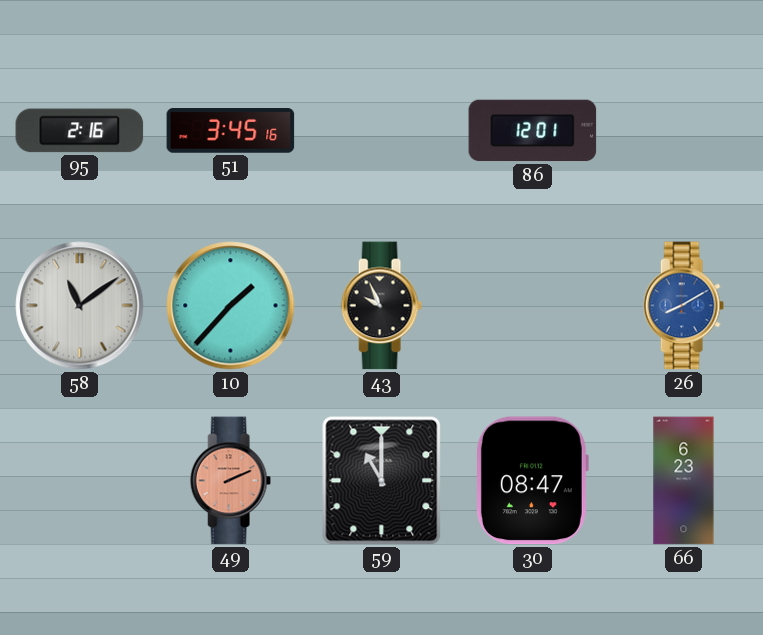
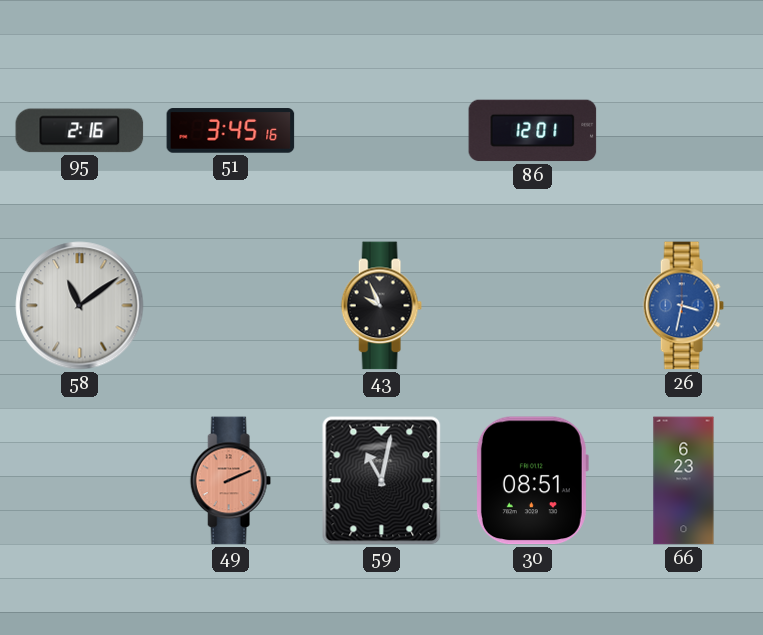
10: 1:37 -> none
26: 8:10 -> 3:32
59: 11:00 -> 11:02
30: 08:47 -> 08:51
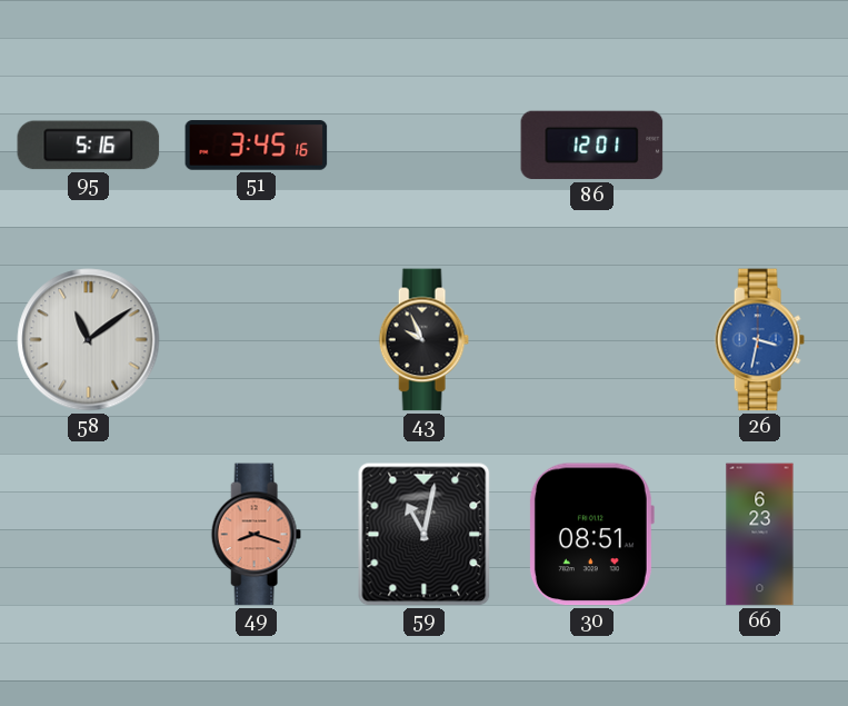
95: 2:16 -> 5:16
49: 2:11 -> 8:18
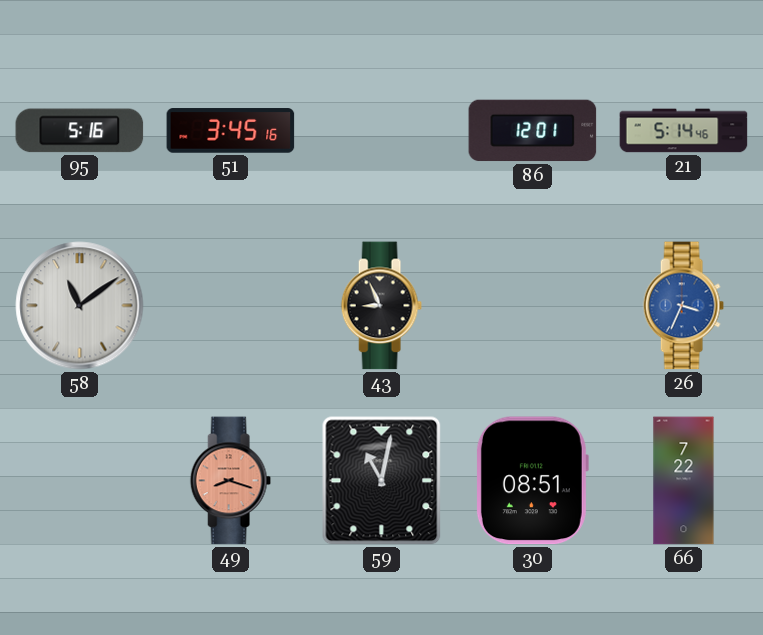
21: none -> 5:14
43: 9:56 -> 8:56
26: 3:32 -> 3:34
66: 6:23 -> 7:22
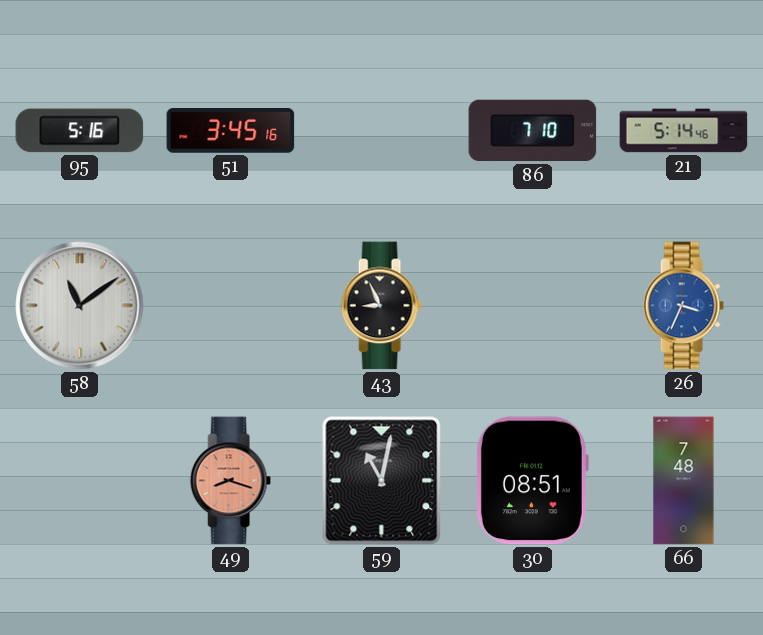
86: 12:01 -> 7:10
66: 7:22 -> 7:48
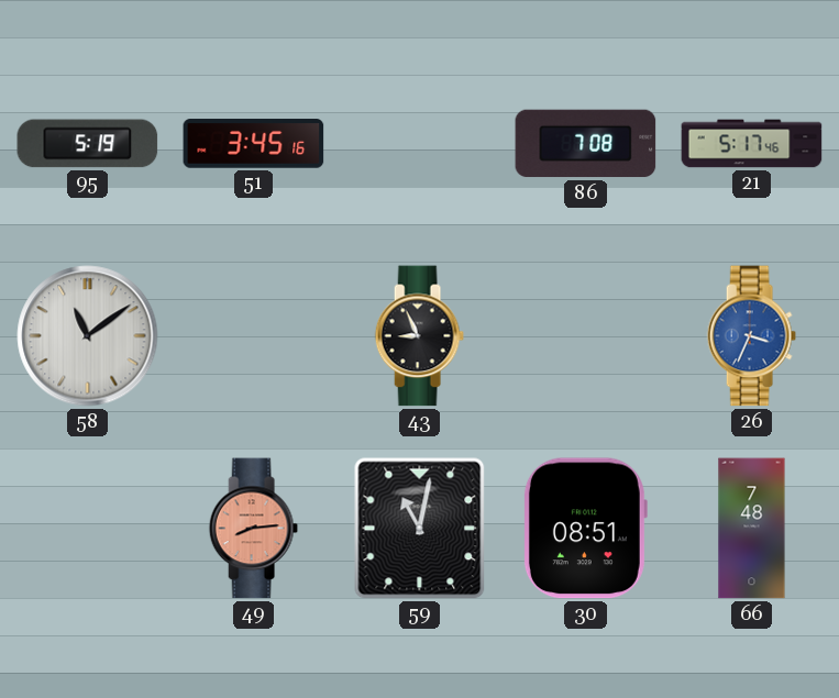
95: 5:16 -> 5:19
86: 7:10 -> 7:08
21: 5:14 -> 5:17
49: 8:18 -> 8:14
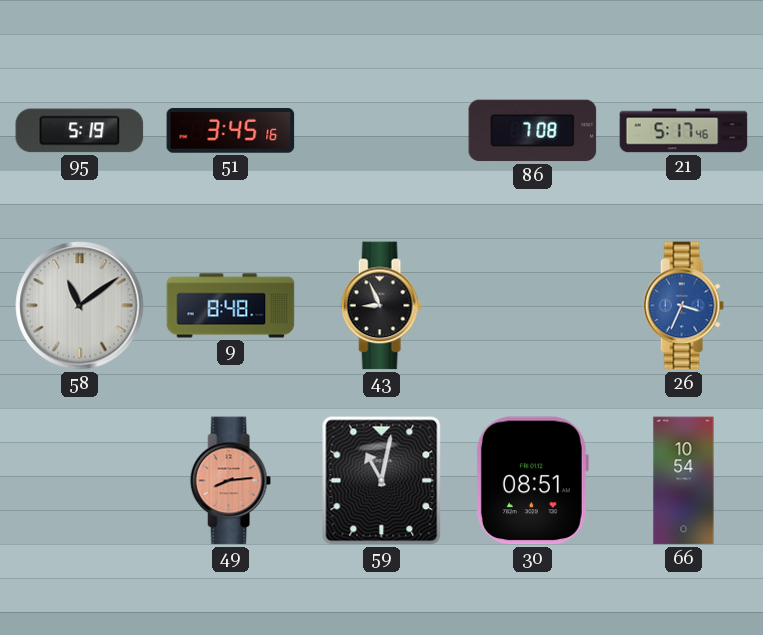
9: none -> 8:48
66: 7:48 -> 10:54
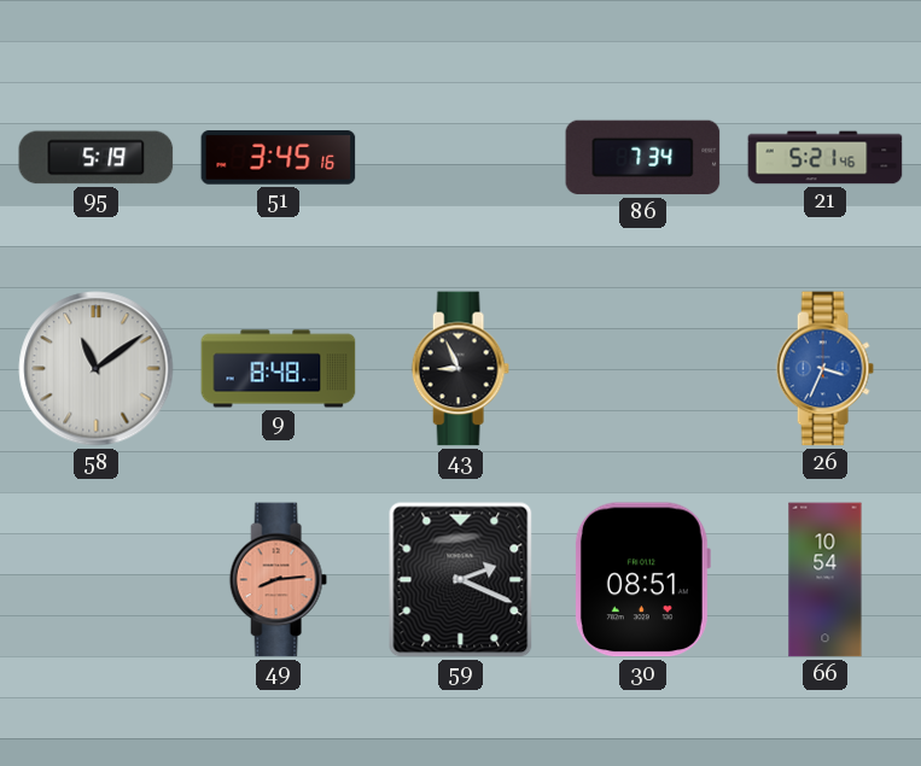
86: 7:08 -> 7:34
21: 5:17 -> 5:21
59: 11:02 -> 2:19
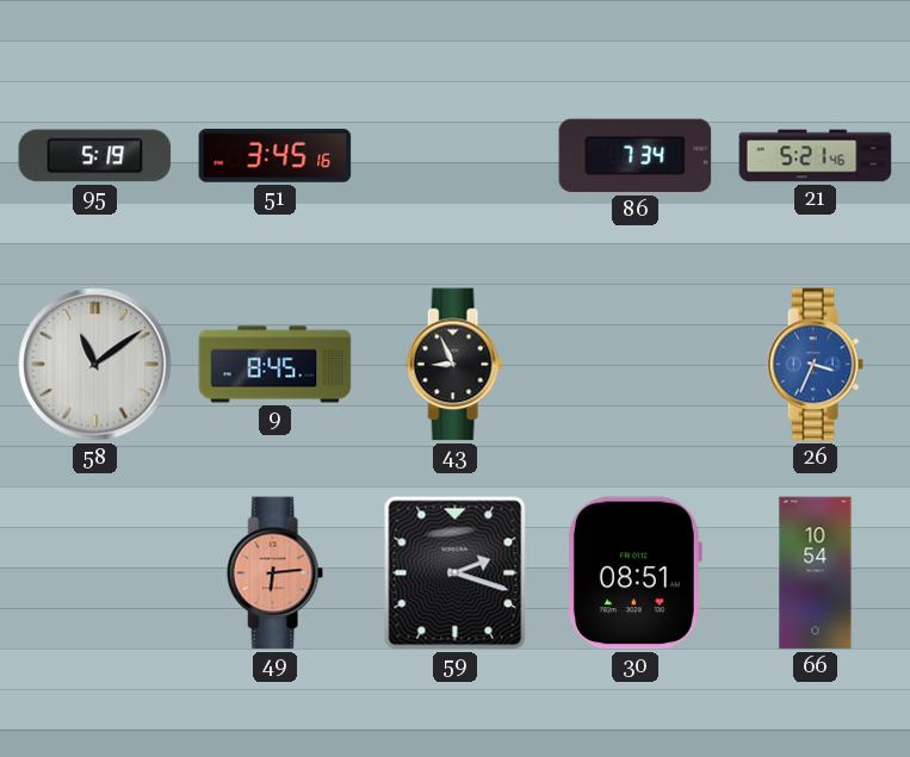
9: 8:48 -> 8:45
49: 8:14 -> 6:14
59: 2:19 -> 2:18
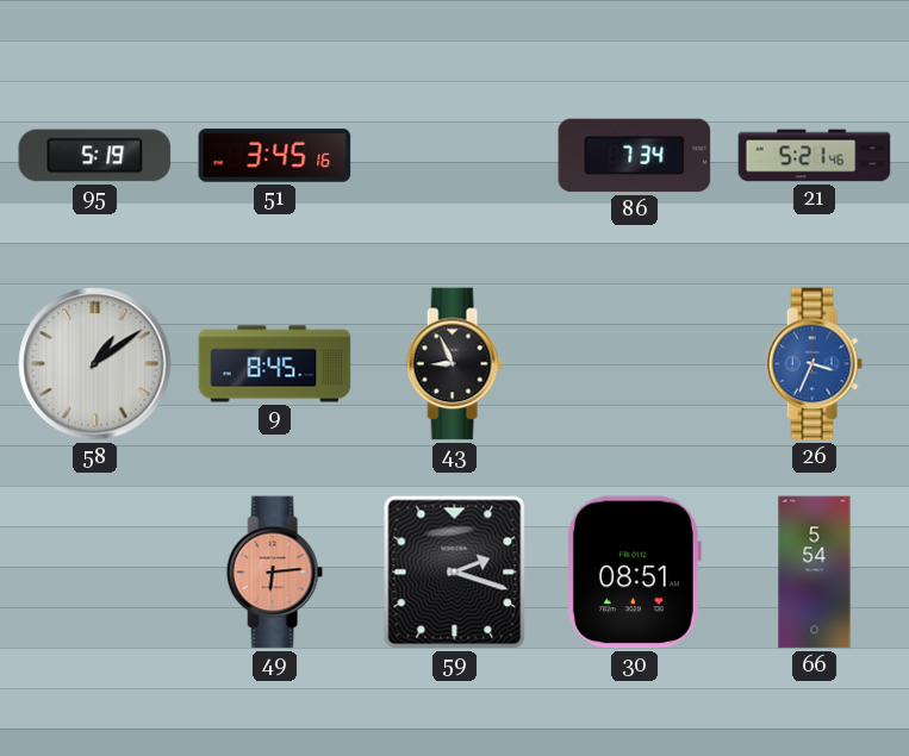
58: 11:09 -> 1:09
66: 10:54 -> 5:54
